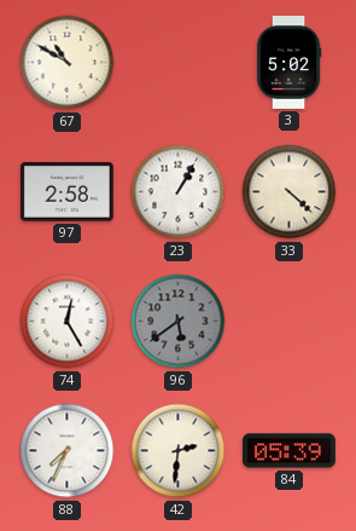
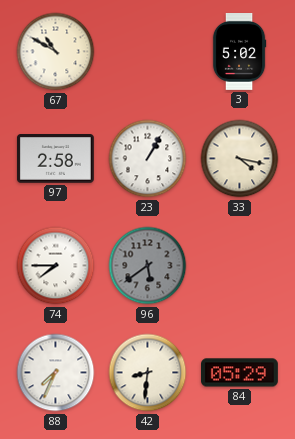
33: 4:22 -> 4:17
74: 12:25 -> 7:45
42: 2:31 -> 8:31
84: 05:39 -> 05:29
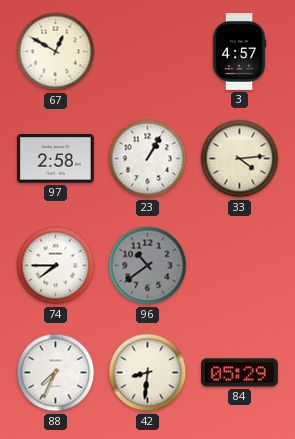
67: 10:50 -> 12:50
3: 5:02 -> 4:57
33: 4:17 -> 4:14
96: 5:39 -> 10:39
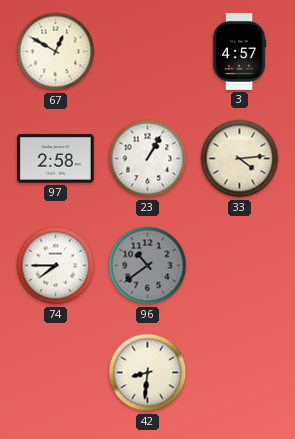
88: 7:34 -> none
84: 05:29 -> none
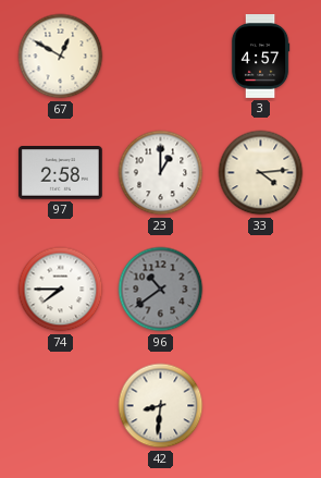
23: 1:05 -> 1:00
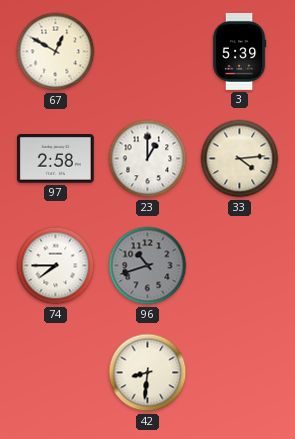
3: 4:57 -> 5:39
96: 10:39 -> 10:42
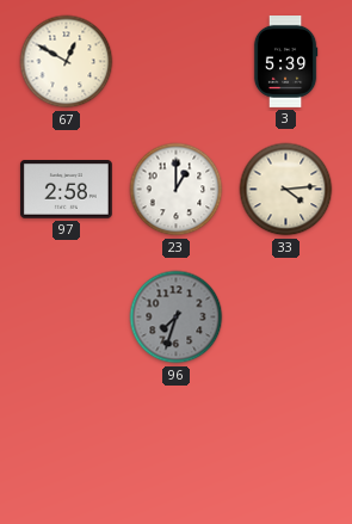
74: 7:45 -> none
96: 10:42 -> 7:33
42: 8:31 -> none
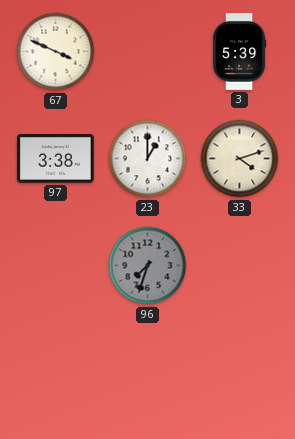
67: 12:50 -> 3:49
97: 2:58 -> 3:38
33: 4:14 -> 4:12
